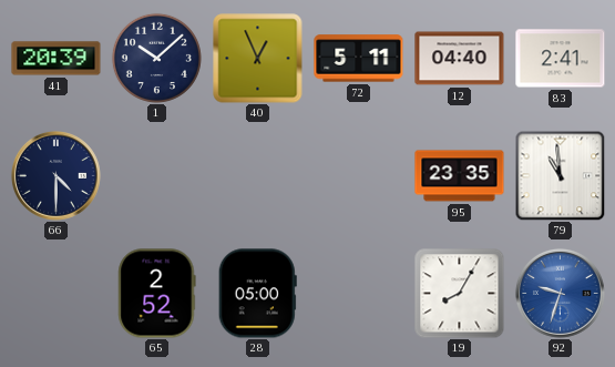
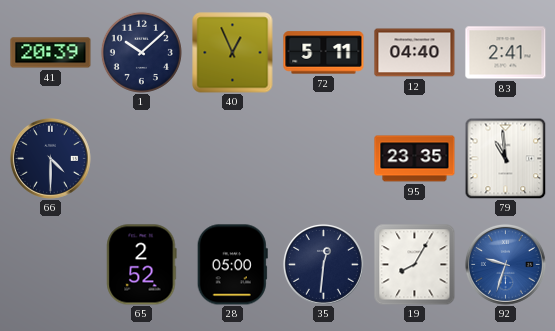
35: none -> 12:31
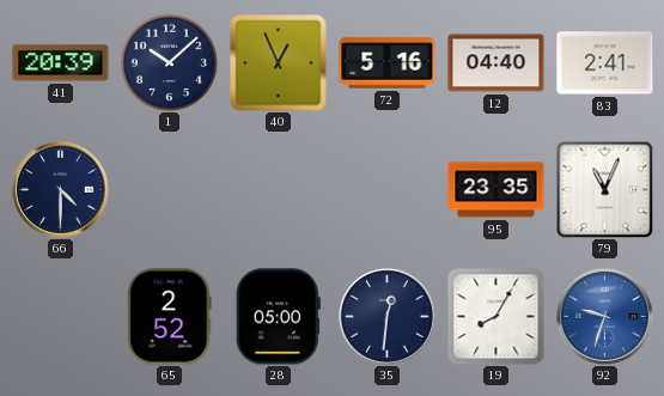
72: 5:11 -> 5:16
79: 10:59 -> 11:04
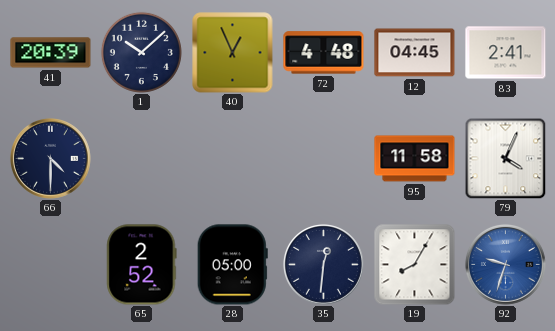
72: 5:16 -> 4:48
12: 04:40 -> 04:45
95: 23:35 -> 11:58
79: 11:04 -> 4:04
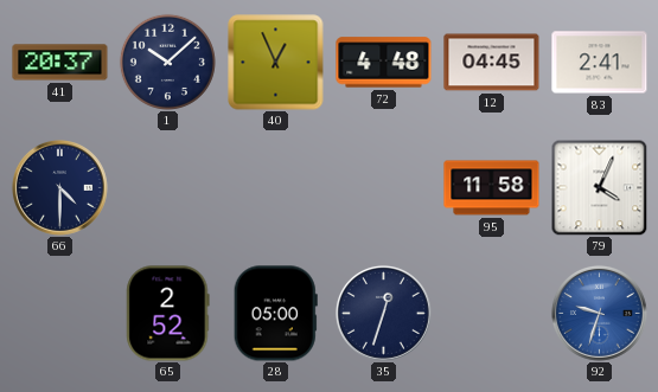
41: 20:39 -> 20:37
35: 12:31 -> 12:33
19: 8:05 -> none
